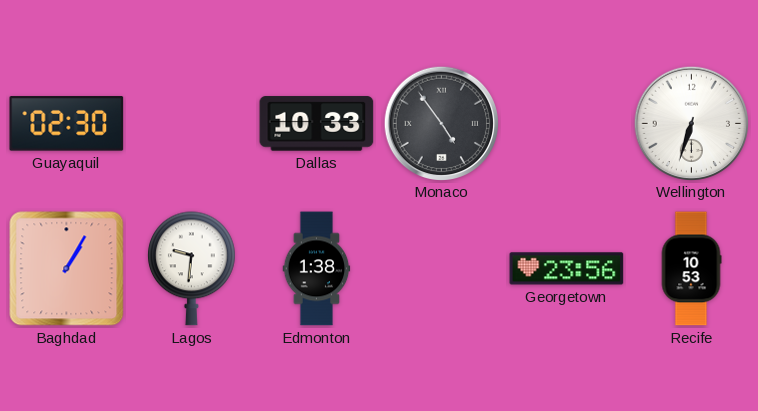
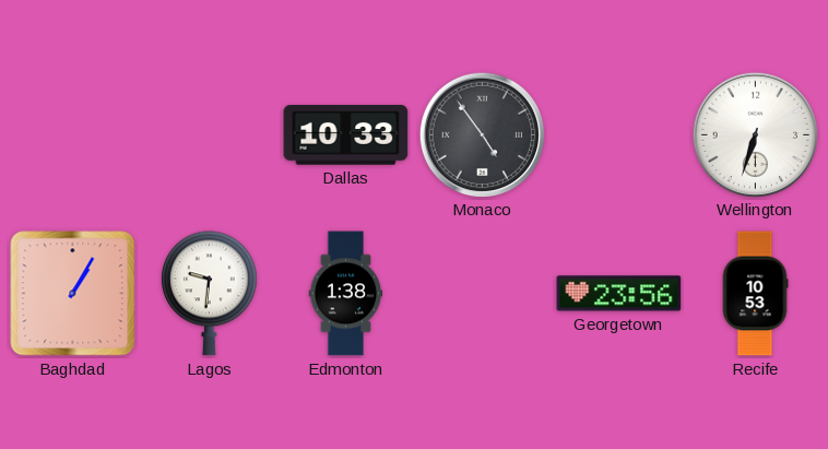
Guayaquil: 02:30 -> none
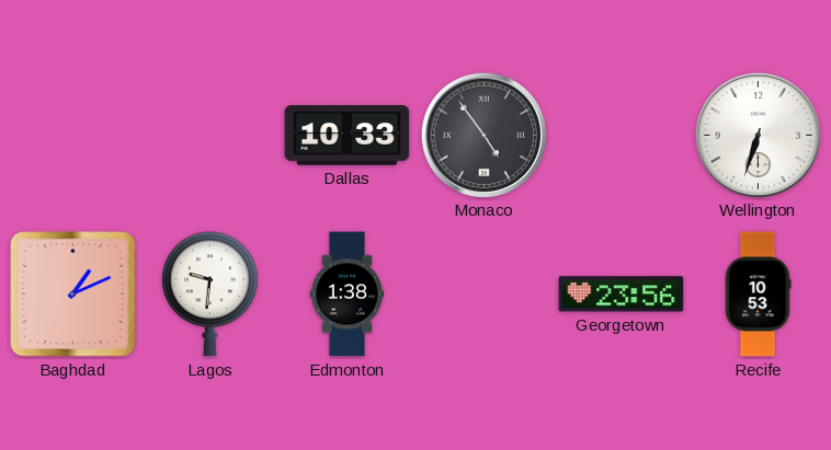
Baghdad: 1:05 -> 1:11
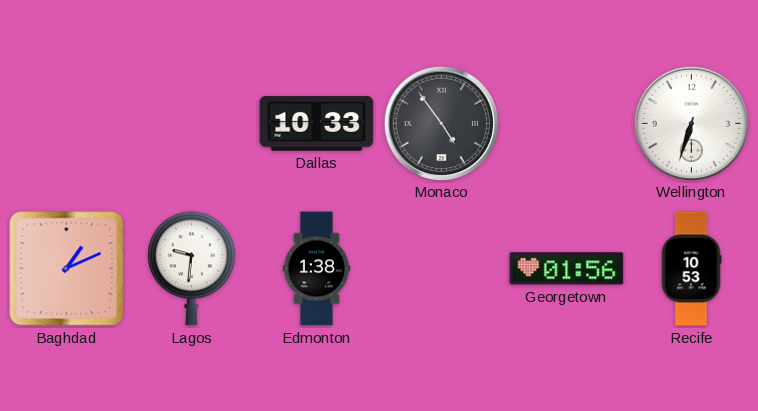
Georgetown: 23:56 -> 01:56
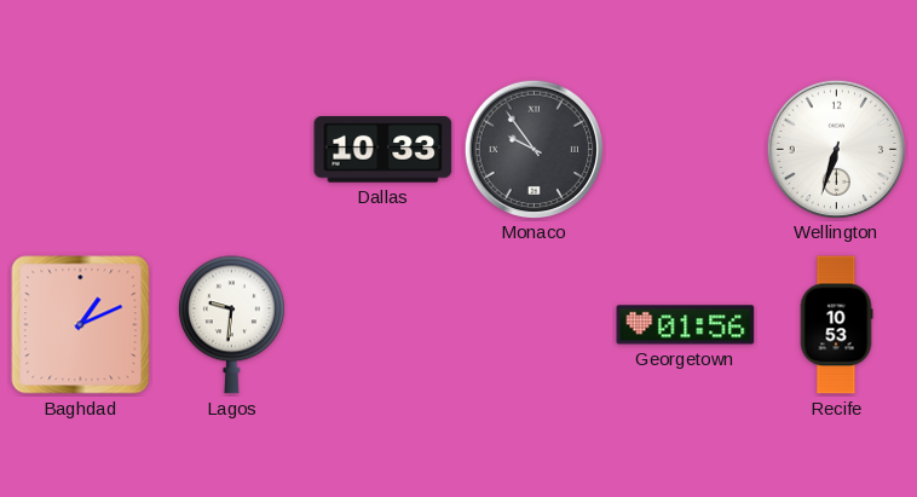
Monaco: 4:54 -> 9:54
Edmonton: 1:38 -> none
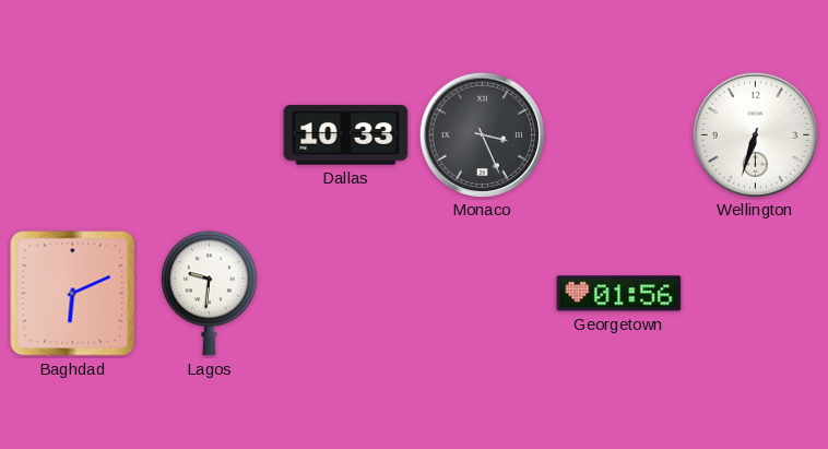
Monaco: 9:54 -> 3:26
Baghdad: 1:11 -> 6:11
Recife: 10:53 -> none
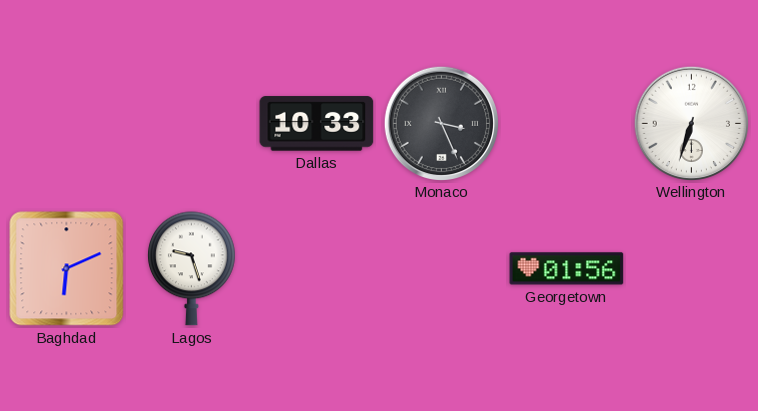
Lagos: 9:31 -> 9:27
